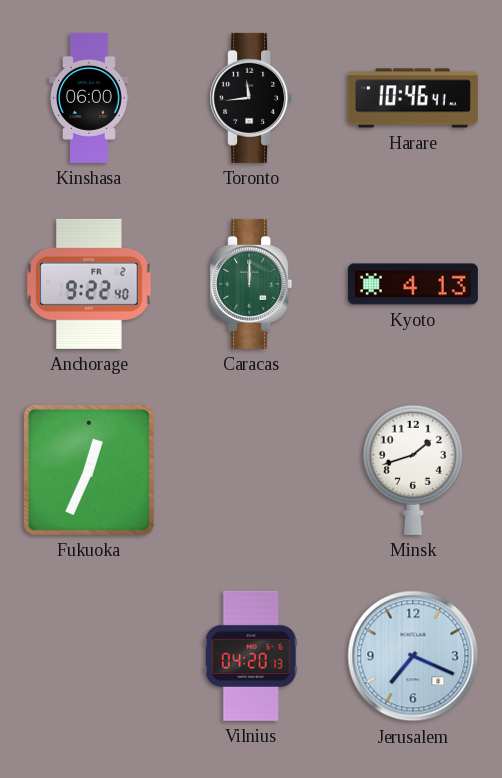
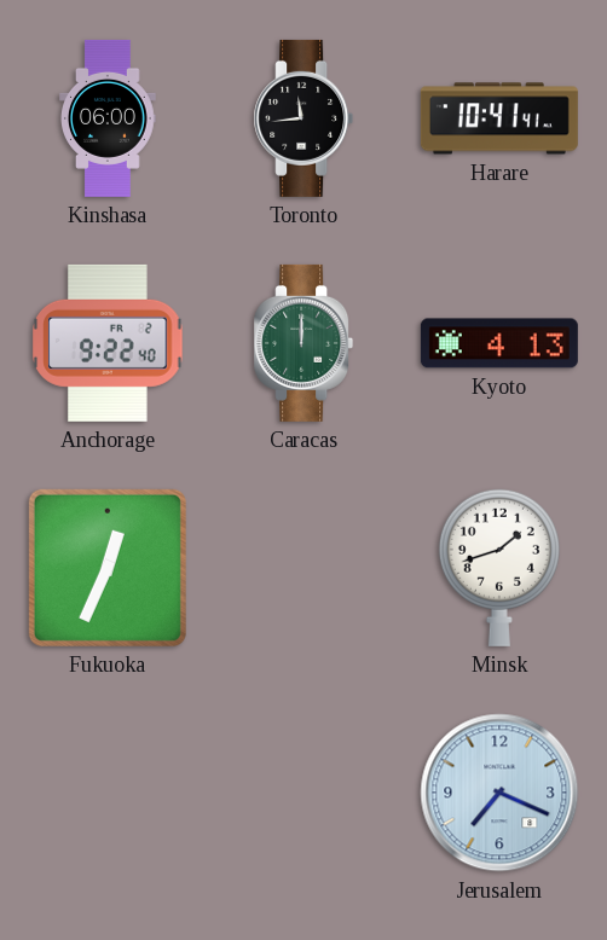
Harare: 10:46 -> 10:41
Vilnius: 04:20 -> none
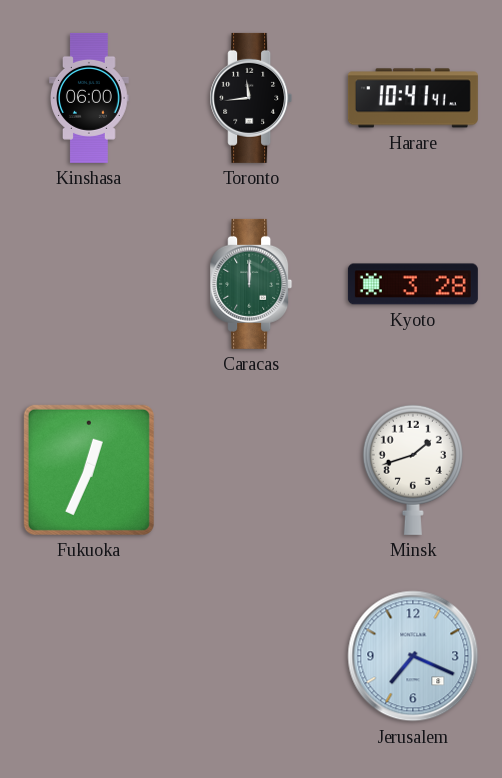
Anchorage: 9:22 -> none
Kyoto: 4:13 -> 3:28
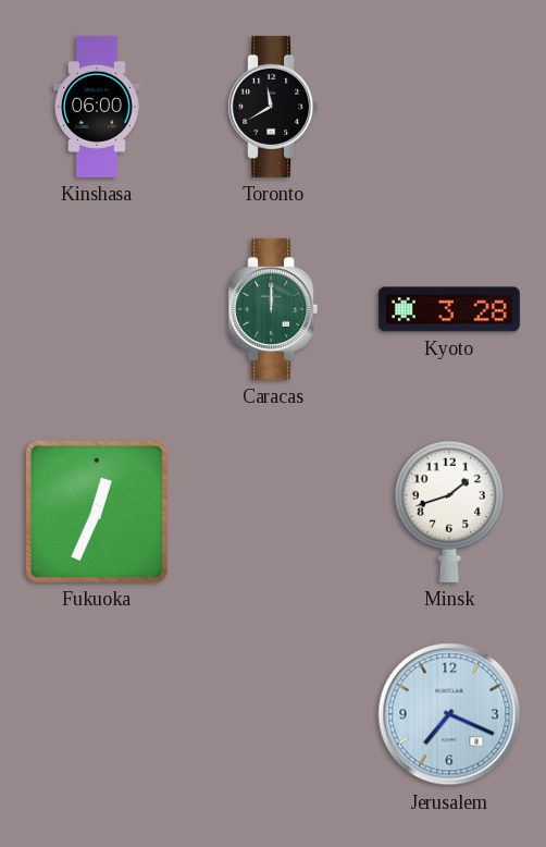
Toronto: 11:44 -> 11:40
Harare: 10:41 -> none
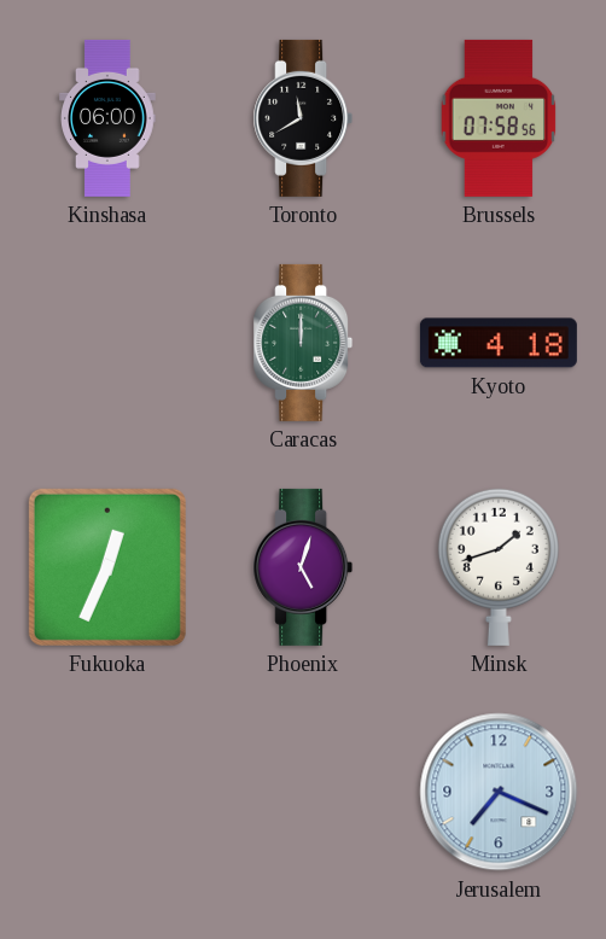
Brussels: none -> 07:58
Kyoto: 3:28 -> 4:18
Phoenix: none -> 5:03
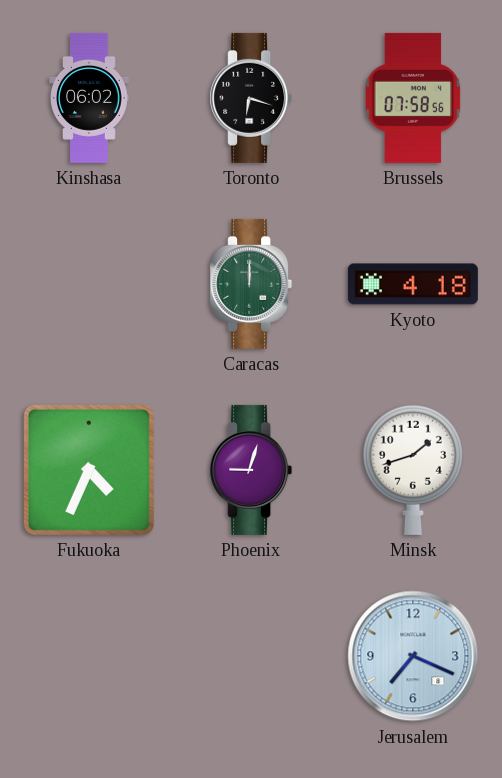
Kinshasa: 06:00 -> 06:02
Toronto: 11:40 -> 6:18
Fukuoka: 12:34 -> 4:34
Phoenix: 5:03 -> 9:03
